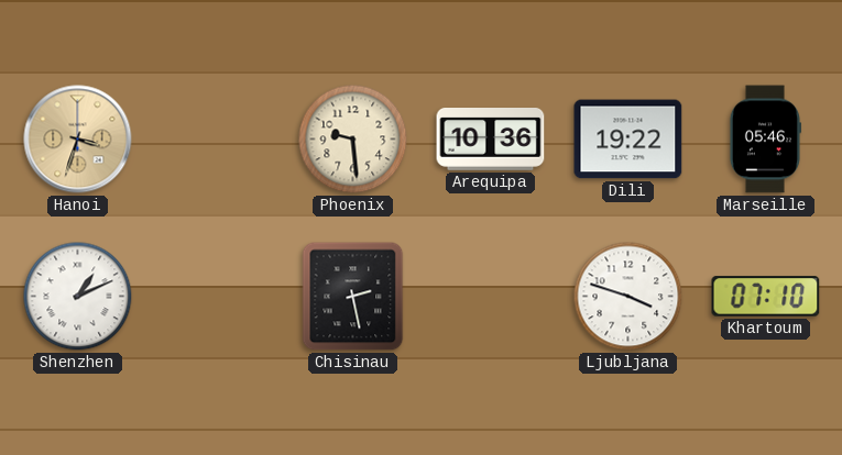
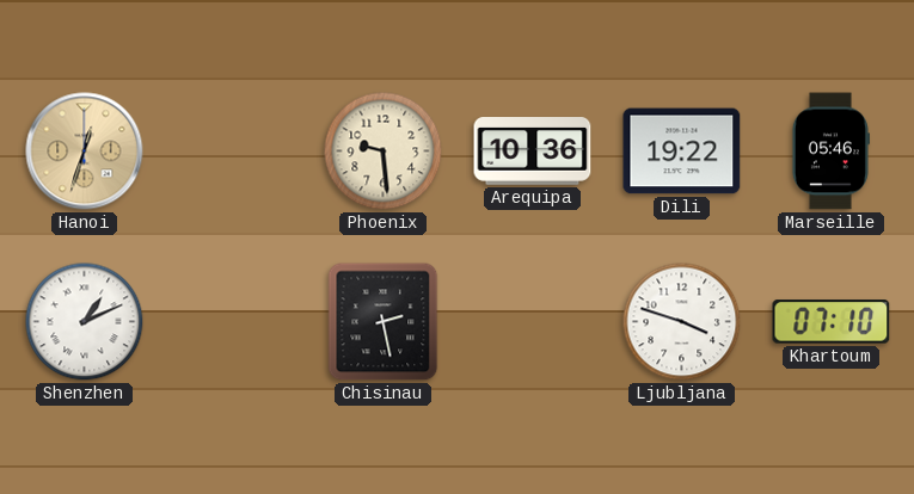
Hanoi: 3:33 -> 12:33
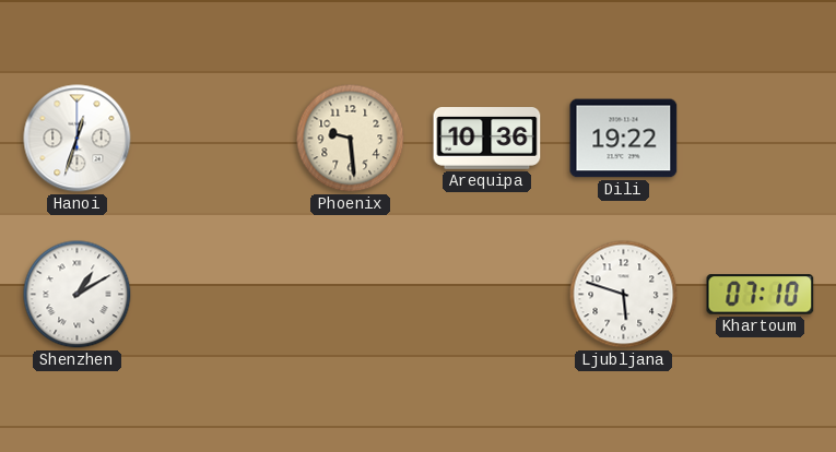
Hanoi dial: champagne -> white
Marseille: 05:46 -> none
Shenzhen: 1:11 -> 1:10
Chisinau: 2:28 -> none
Ljubljana: 3:48 -> 5:48
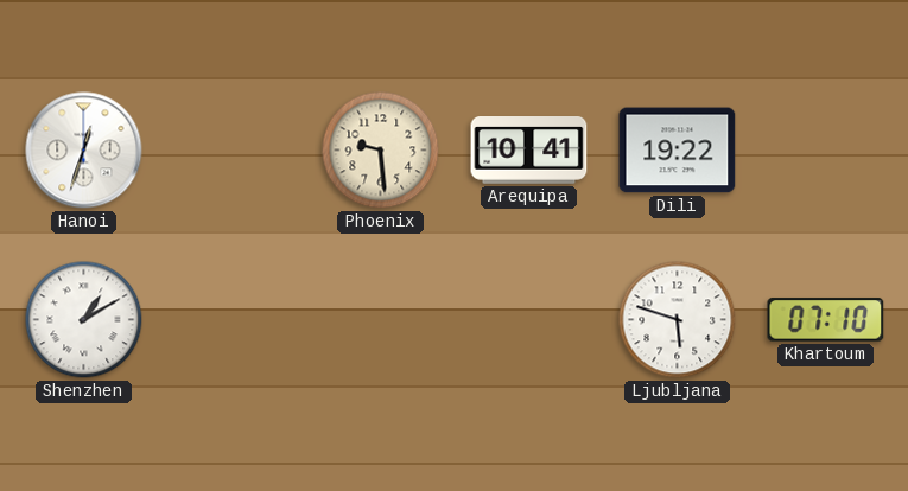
Arequipa: 10:36 -> 10:41
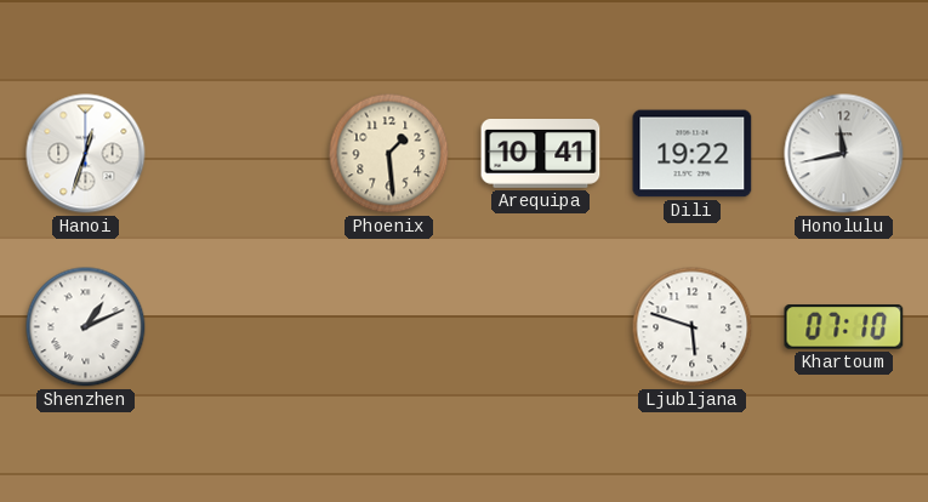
Phoenix: 9:29 -> 1:29
Honolulu: none -> 11:43
Shenzhen: 1:10 -> 1:11
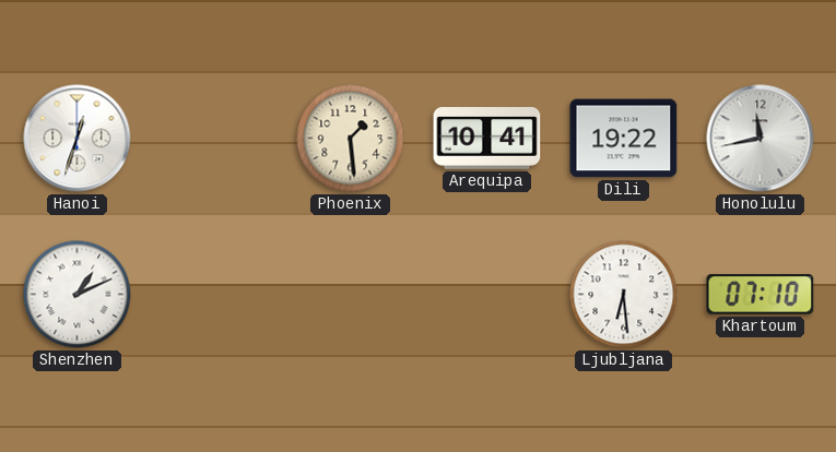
Ljubljana: 5:48 -> 6:29
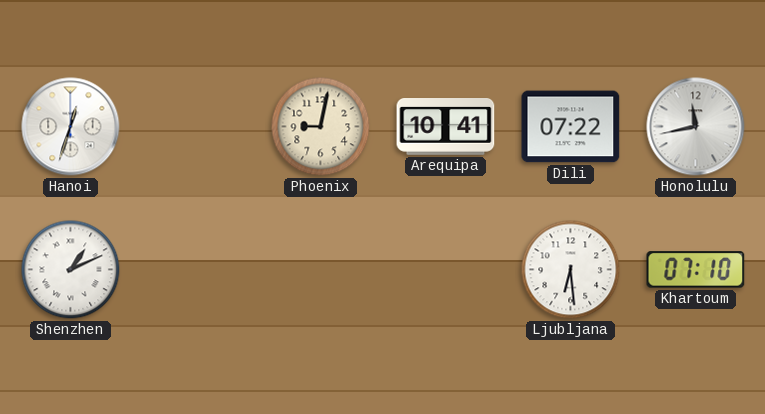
Phoenix: 1:29 -> 9:02
Dili: 19:22 -> 07:22
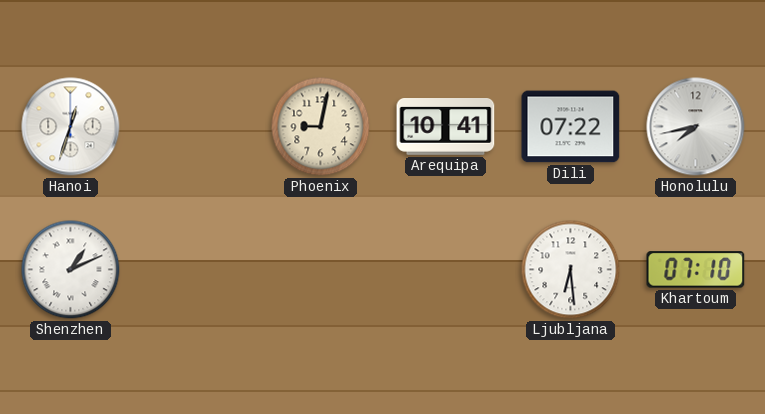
Honolulu: 11:43 -> 7:43
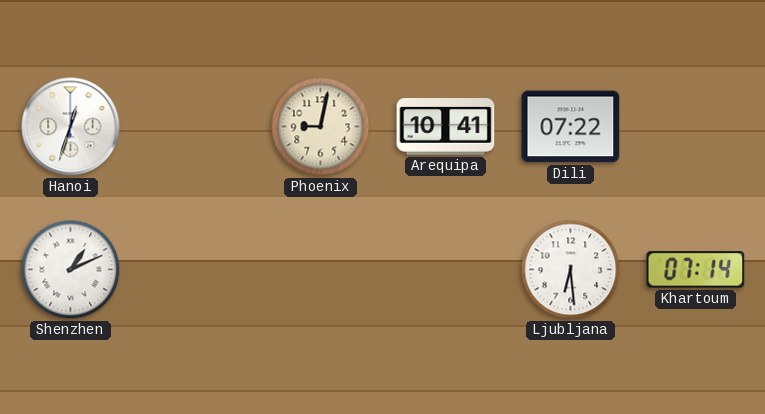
Honolulu: 7:43 -> none
Khartoum: 07:10 -> 07:14
